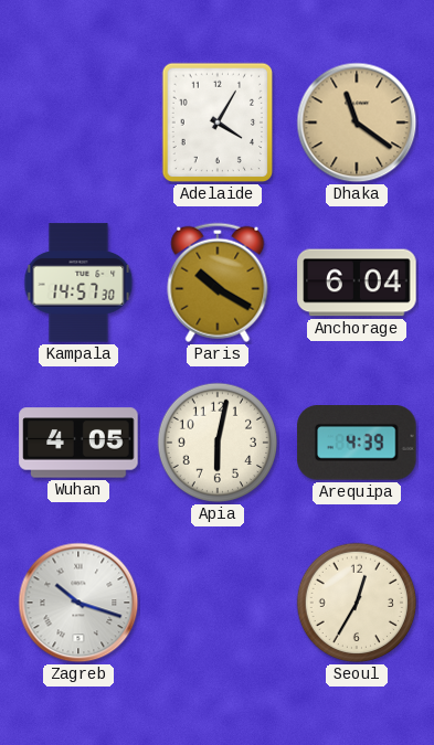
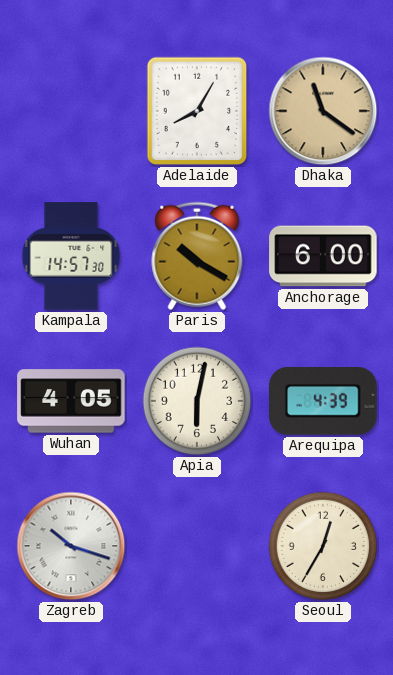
Adelaide: 4:05 -> 8:05
Anchorage: 6:04 -> 6:00
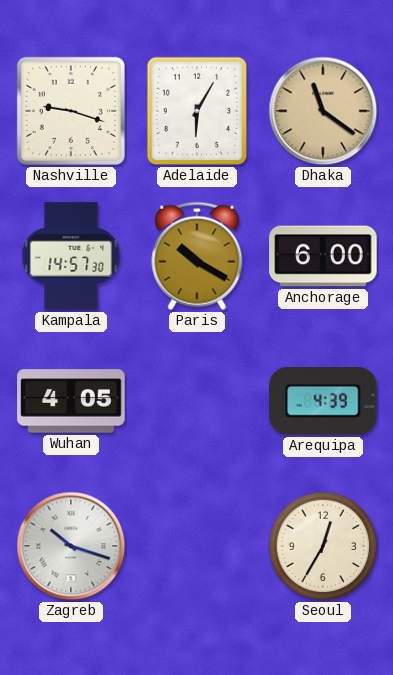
Nashville: none -> 9:18
Adelaide: 8:05 -> 6:05
Apia: 6:02 -> none
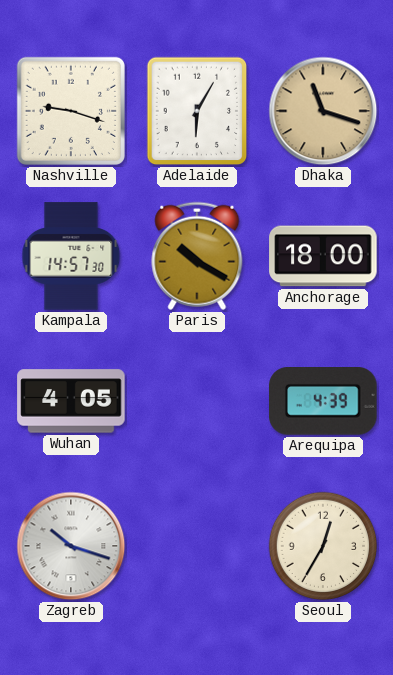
Dhaka: 11:21 -> 11:18
Anchorage: 6:00 -> 18:00
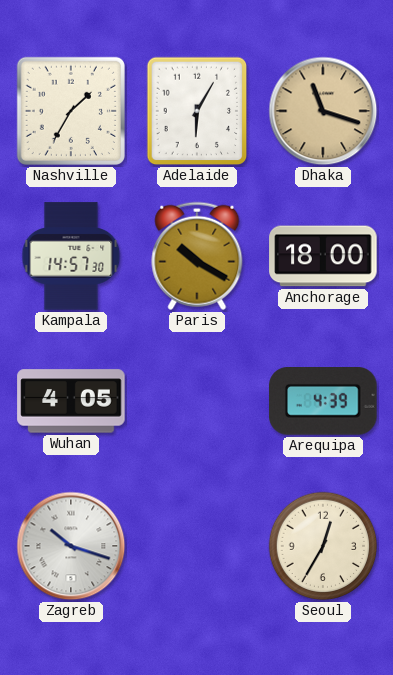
Nashville: 9:18 -> 1:35
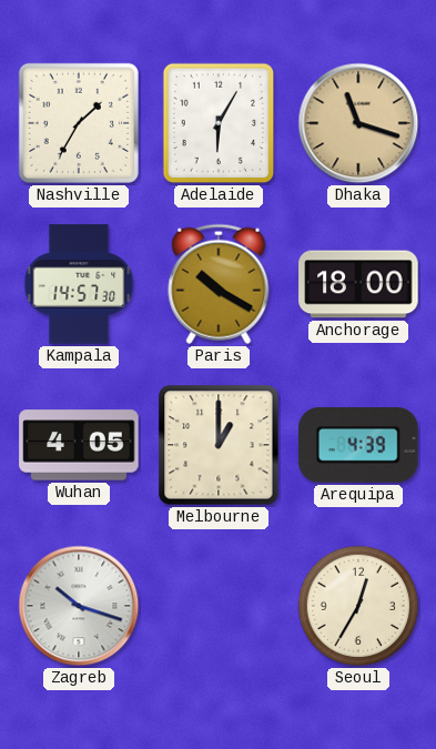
Melbourne: none -> 1:00
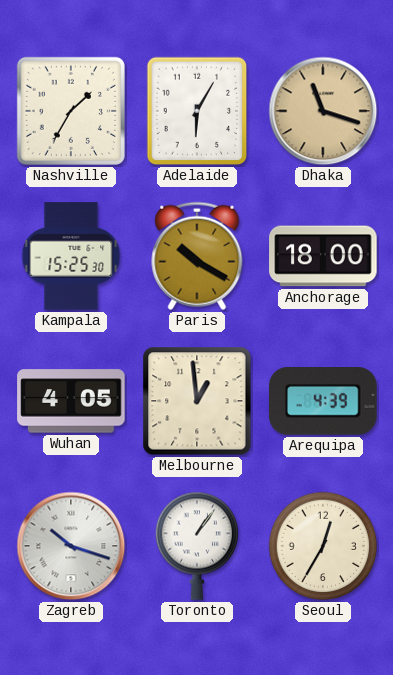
Kampala: 14:57 -> 15:25
Melbourne: 1:00 -> 12:59
Toronto: none -> 1:06
